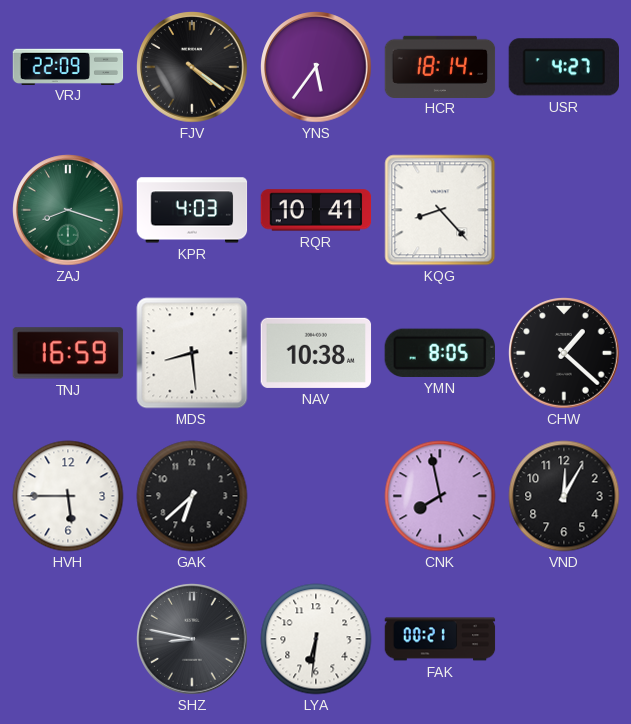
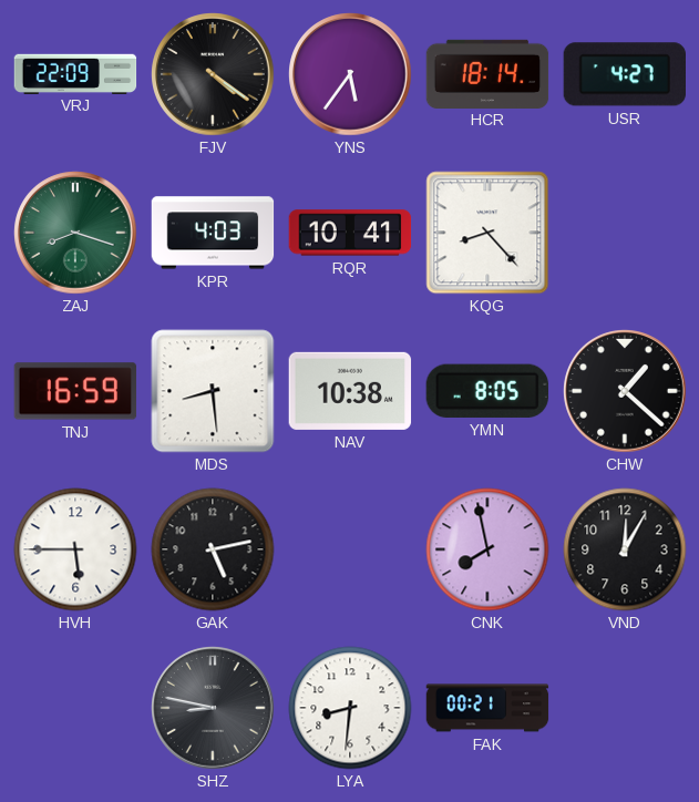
GAK: 6:38 -> 5:13
LYA: 6:31 -> 8:31
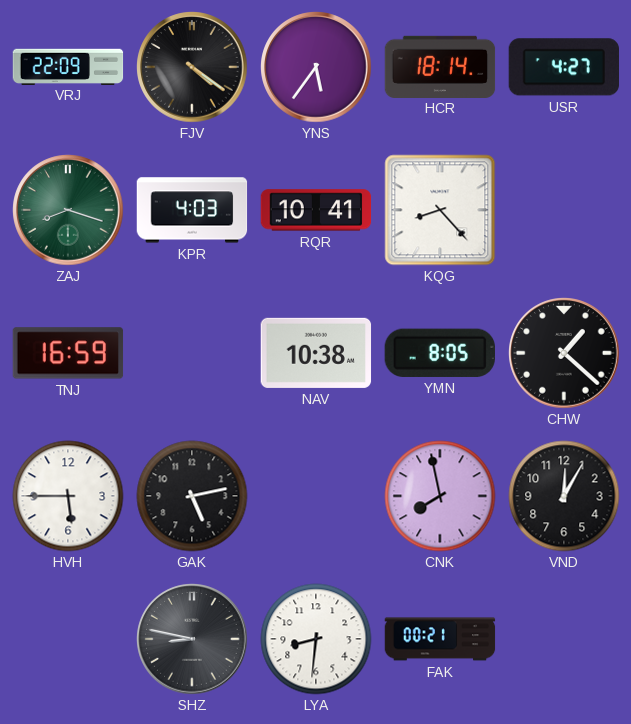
MDS: 8:29 -> none
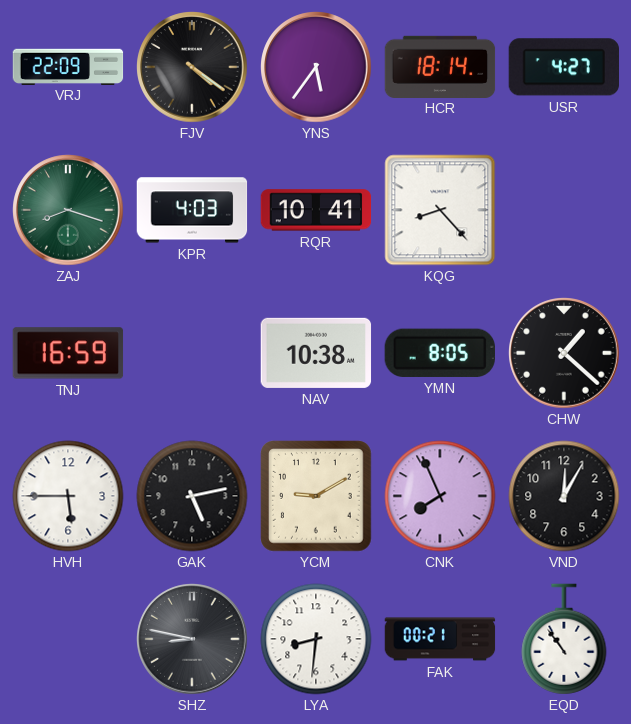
YCM: none -> 9:10
CNK: 7:58 -> 7:56
EQD: none -> 10:54
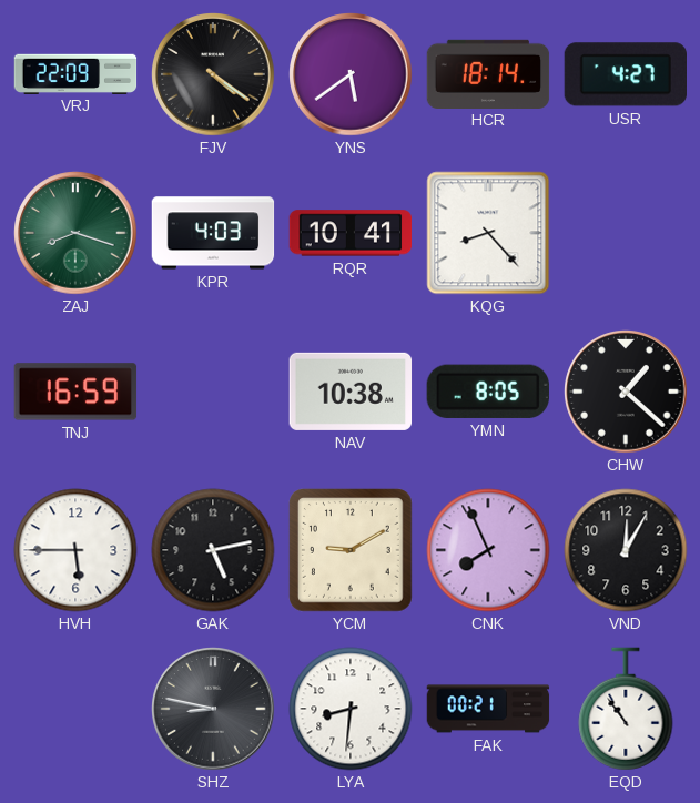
YNS: 5:36 -> 5:39
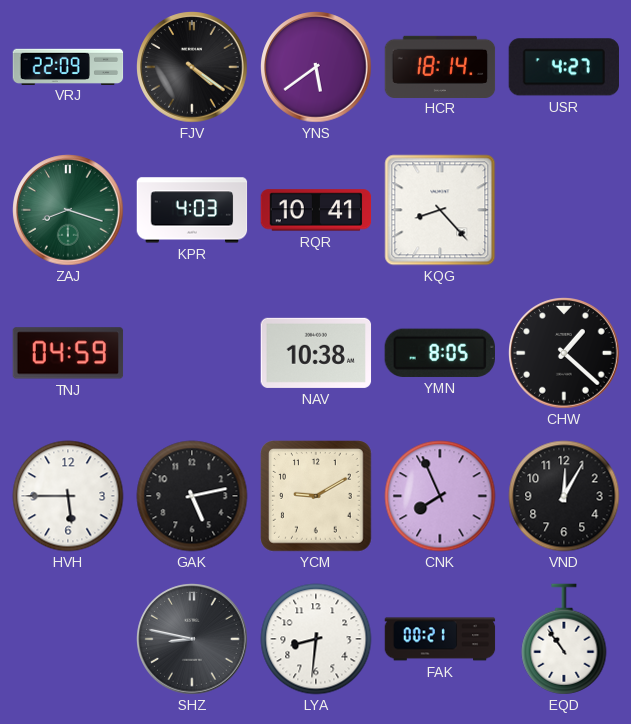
TNJ: 16:59 -> 04:59
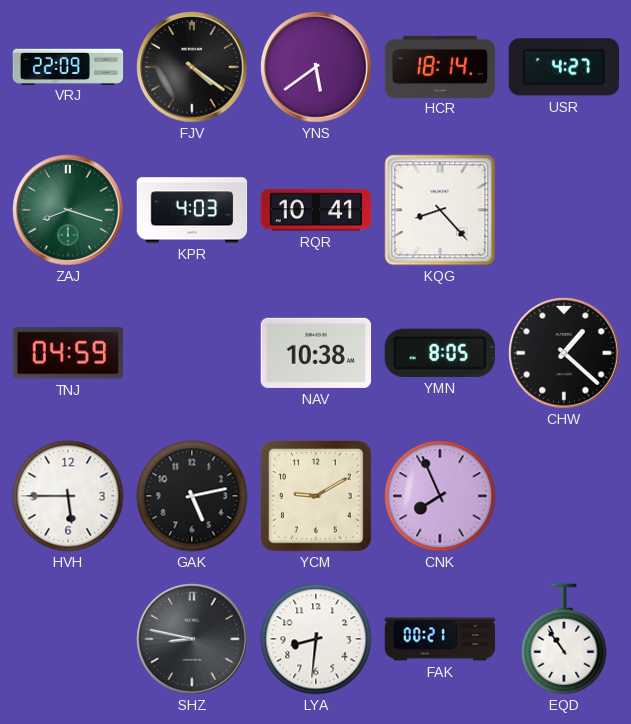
VND: 12:05 -> none
